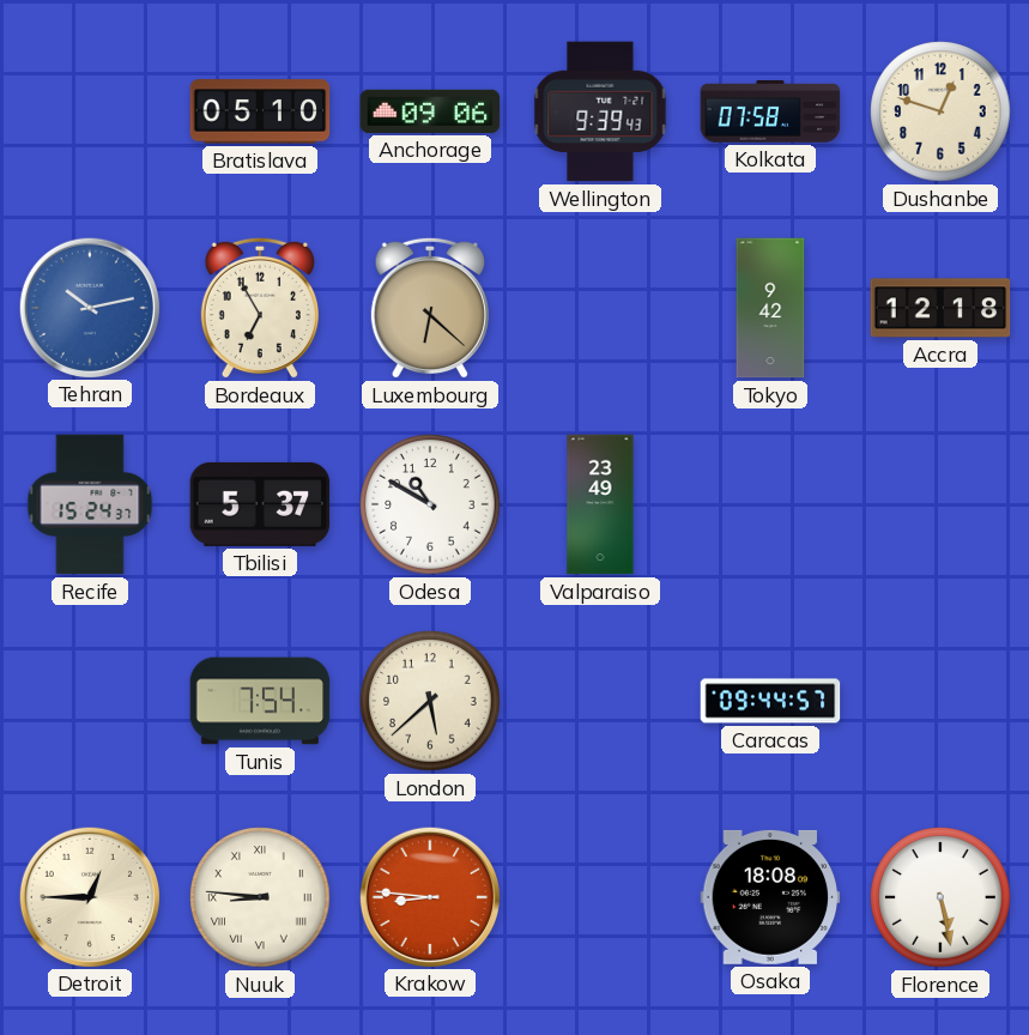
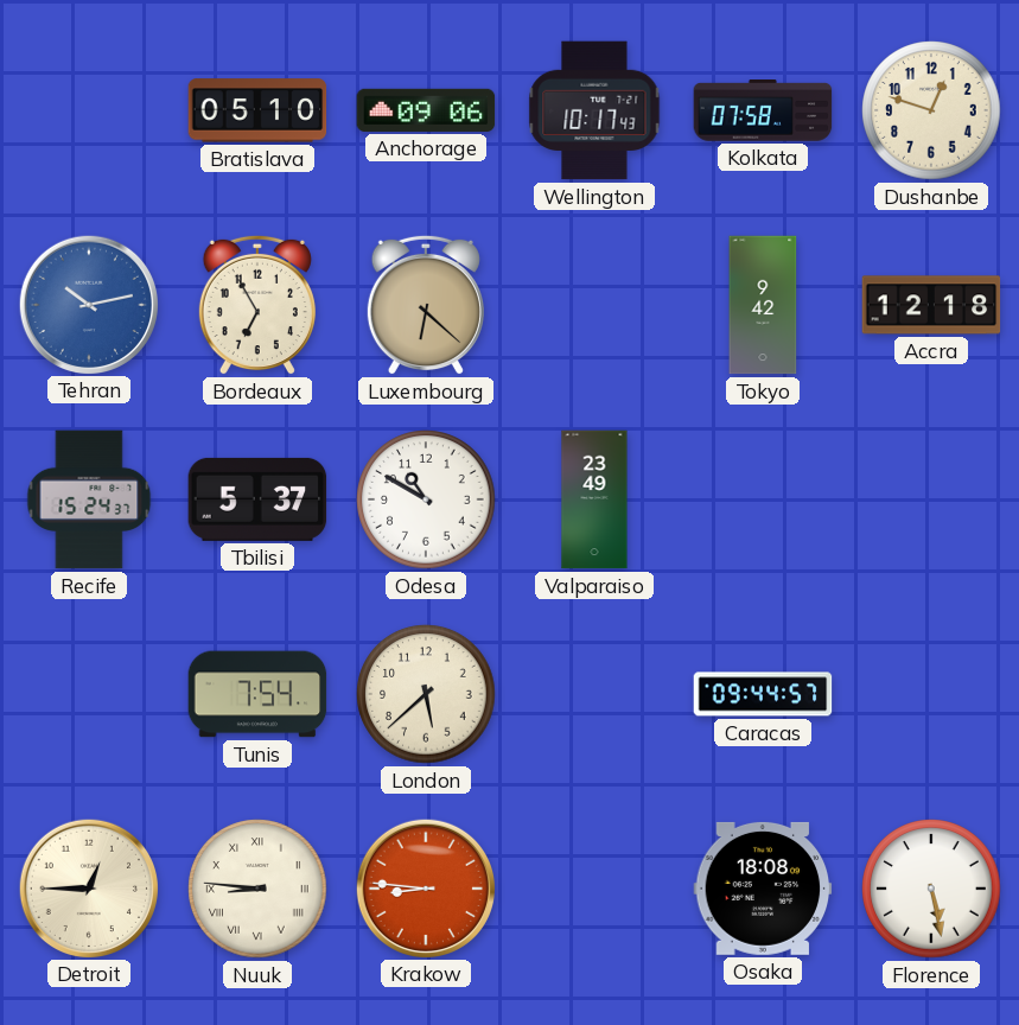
Wellington: 9:39 -> 10:17
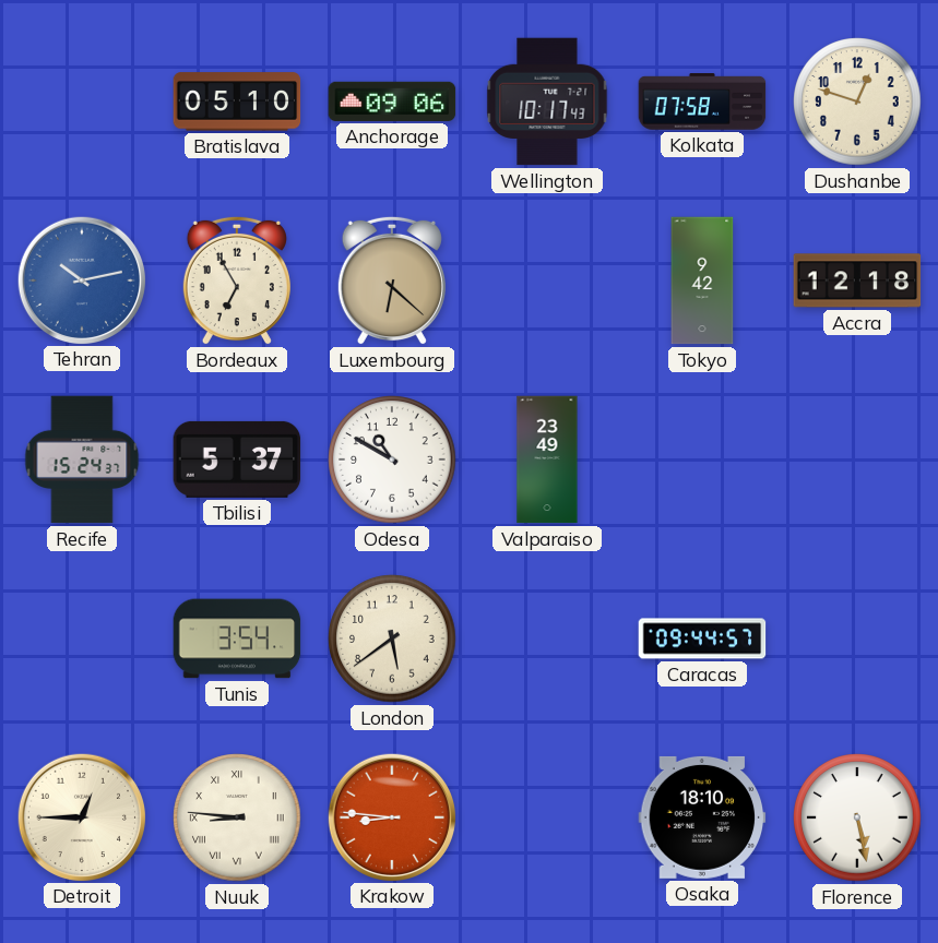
Tunis: 7:54 -> 3:54
London: 5:38 -> 5:39
Osaka: 18:08 -> 18:10
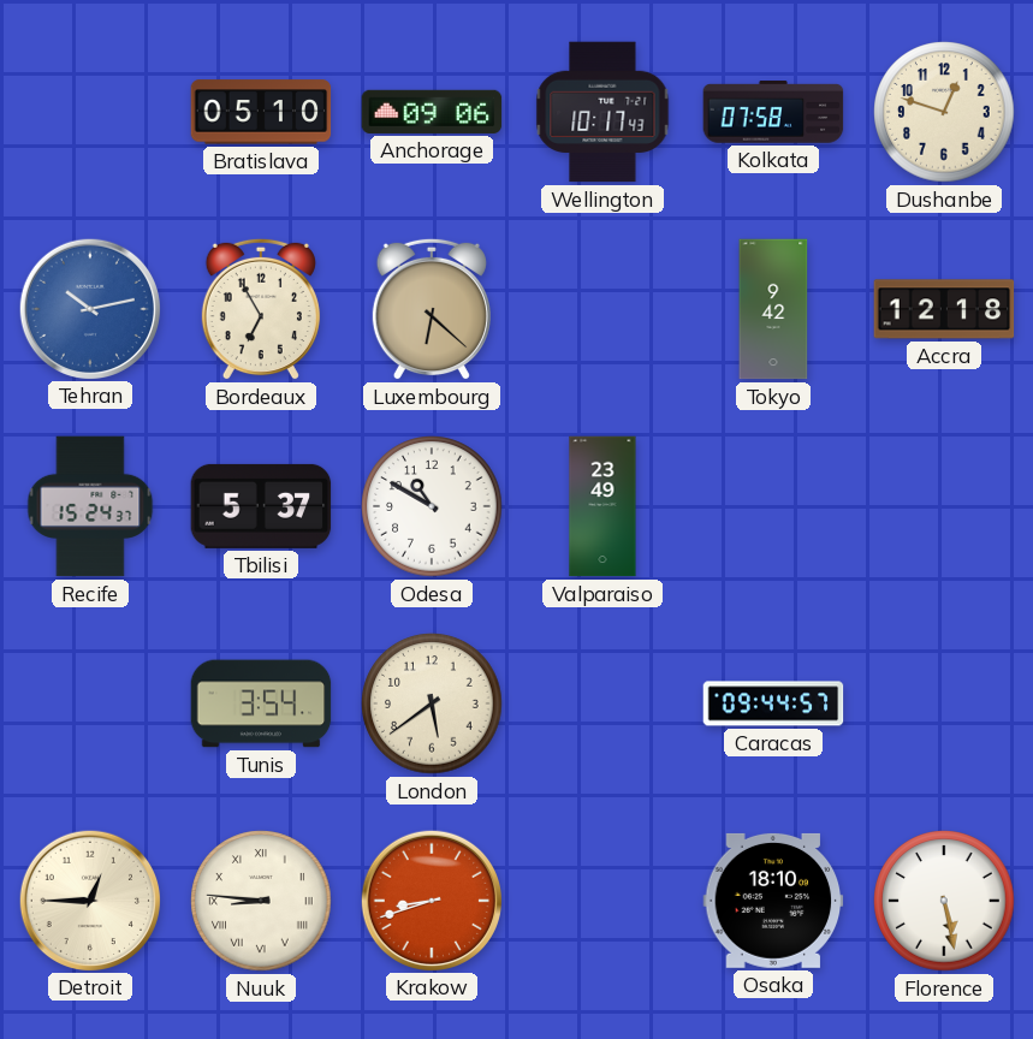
Krakow: 8:46 -> 8:42
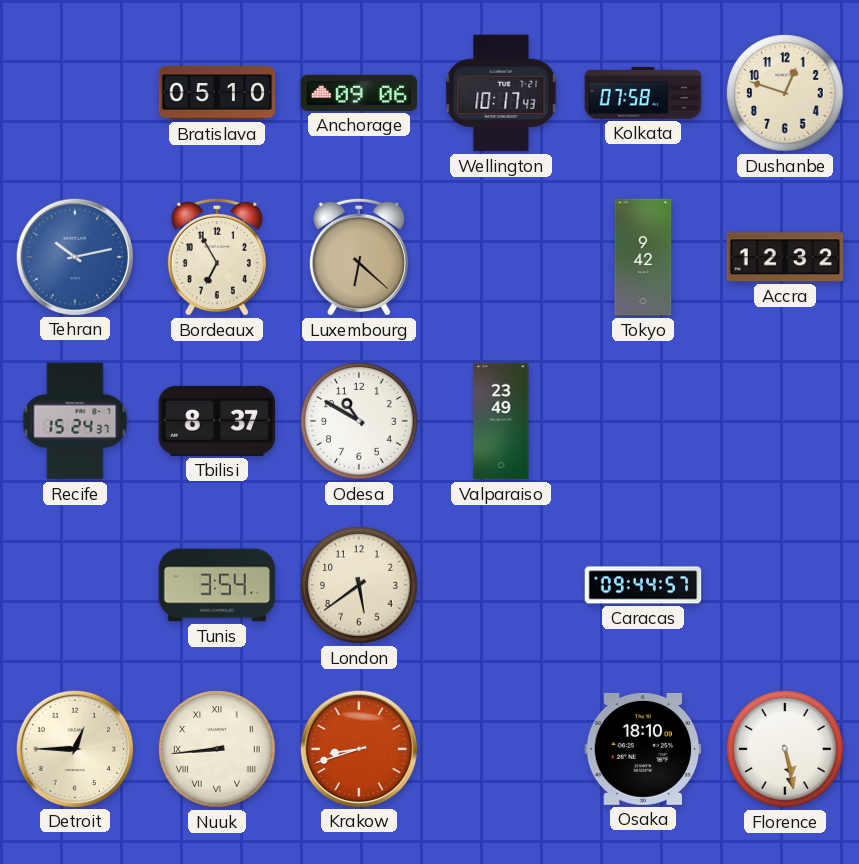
Accra: 12:18 -> 12:32
Tbilisi: 5:37 -> 8:37
Nuuk: 8:46 -> 8:44
